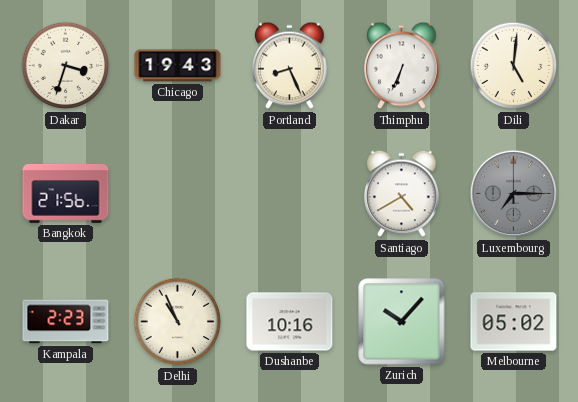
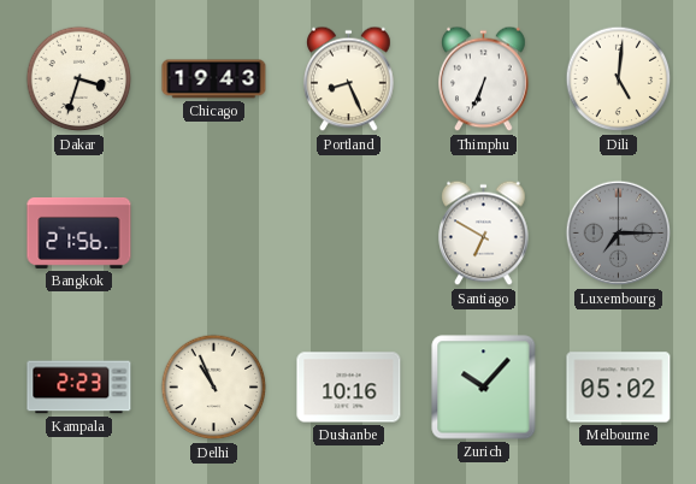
Santiago: 4:40 -> 6:50
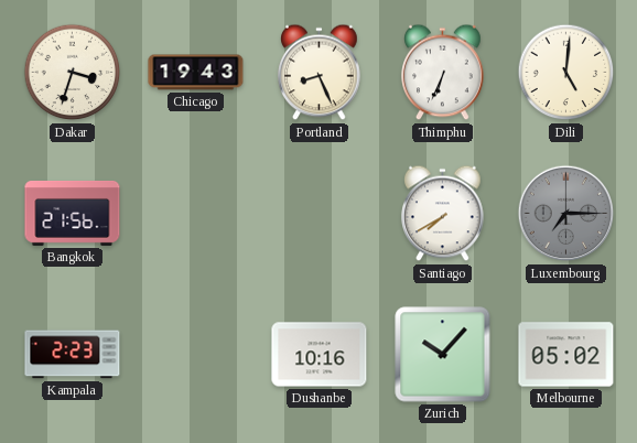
Santiago: 6:50 -> 7:40
Delhi: 10:56 -> none
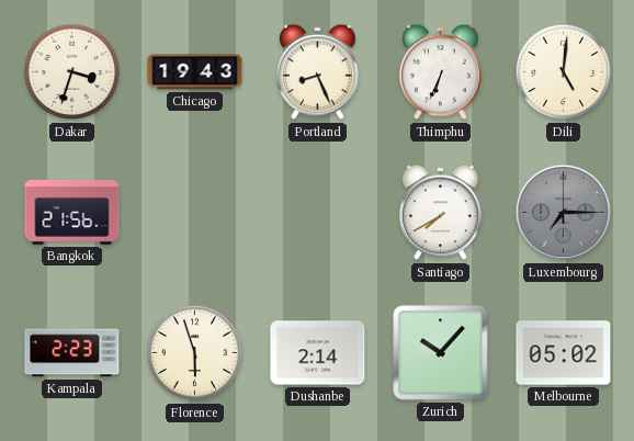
Florence: none -> 5:57
Dushanbe: 10:16 -> 2:14
